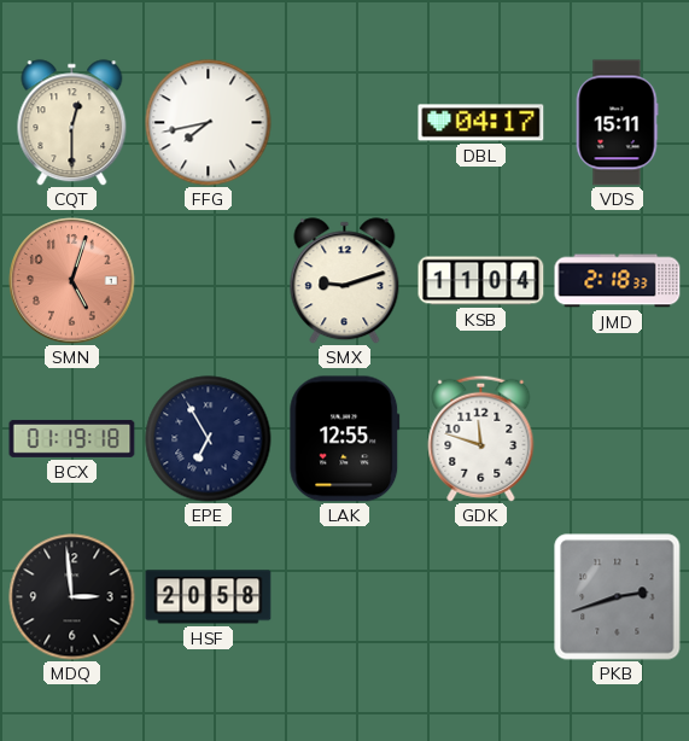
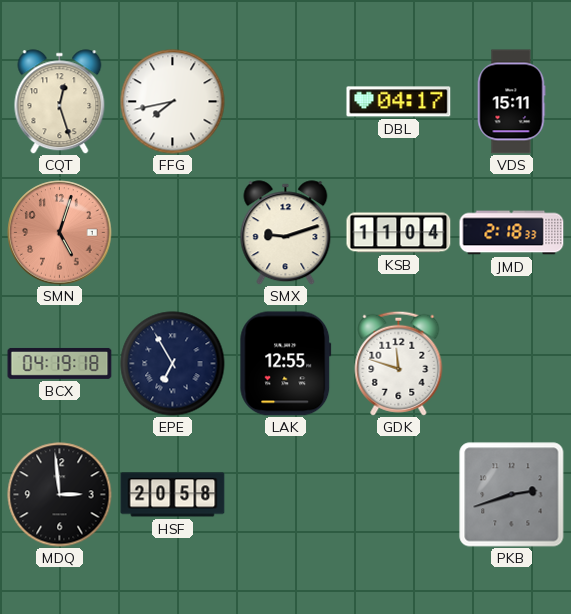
CQT: 12:30 -> 12:27
BCX: 01:19 -> 04:19
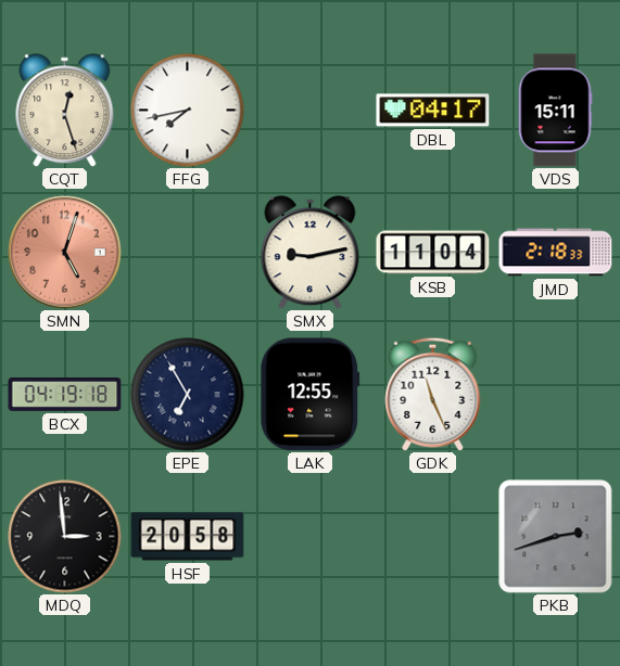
SMX: 9:12 -> 9:13
GDK: 11:48 -> 11:26
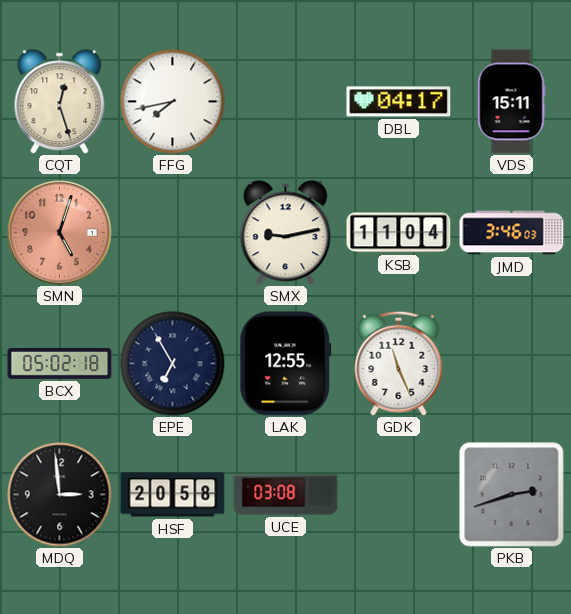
JMD: 2:18 -> 3:46
BCX: 04:19 -> 05:02
UCE: none -> 03:08
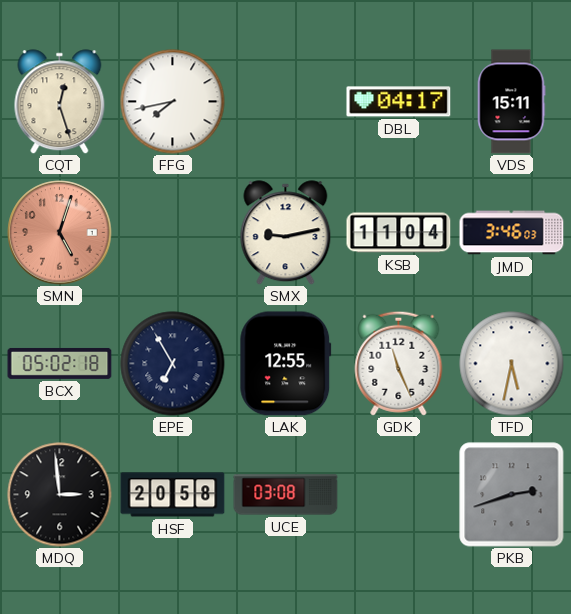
TFD: none -> 5:32
